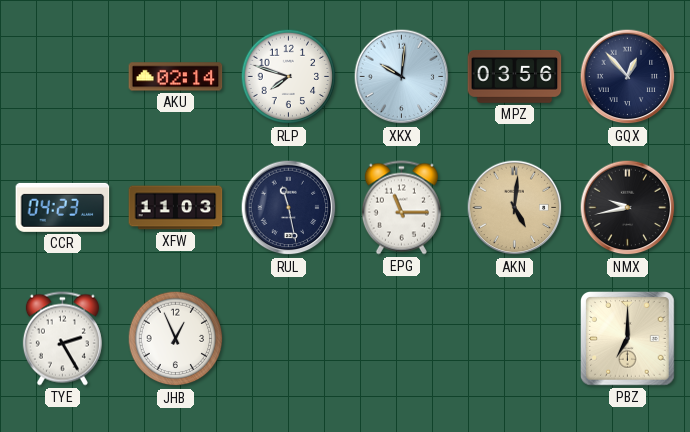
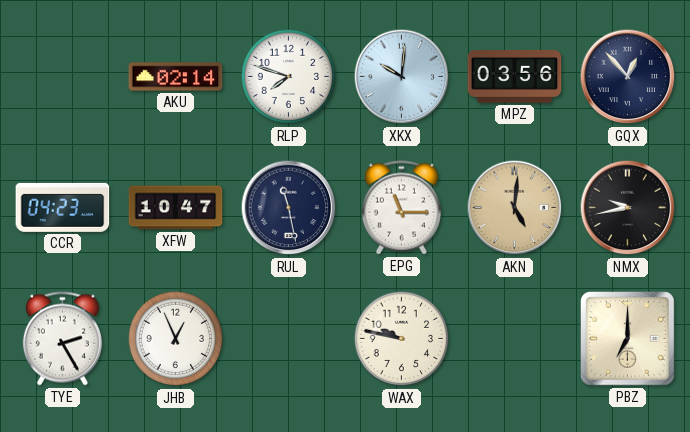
XFW: 11:03 -> 10:47
WAX: none -> 9:47
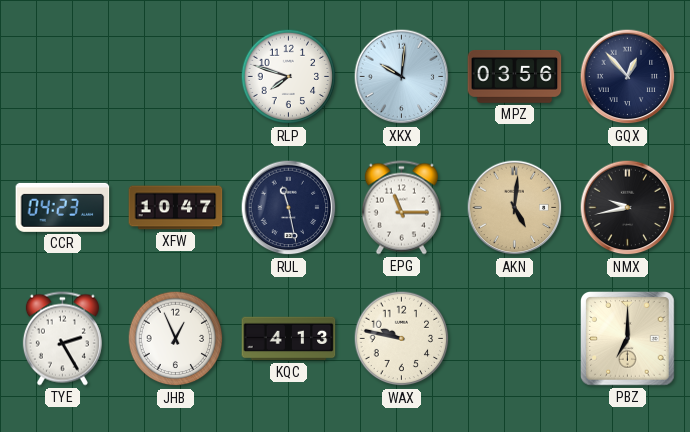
AKU: 02:14 -> none
KQC: none -> 4:13
